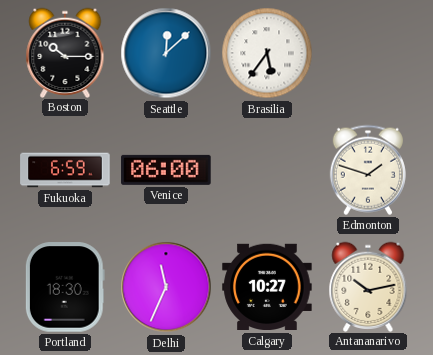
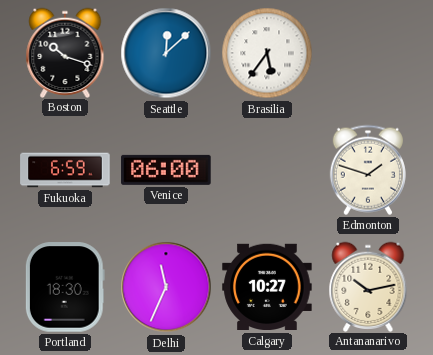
Boston: 10:15 -> 10:18
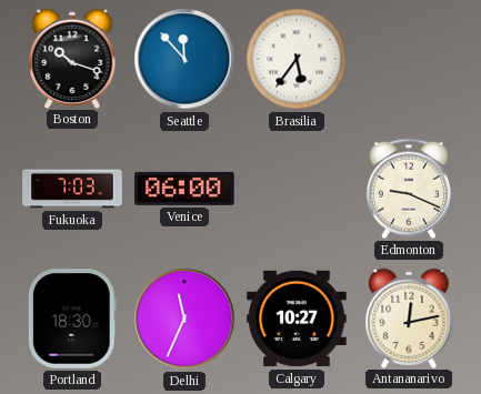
Seattle: 12:08 -> 11:53
Fukuoka: 6:59 -> 7:03
Edmonton: 1:48 -> 9:19
Antananarivo: 10:13 -> 12:13
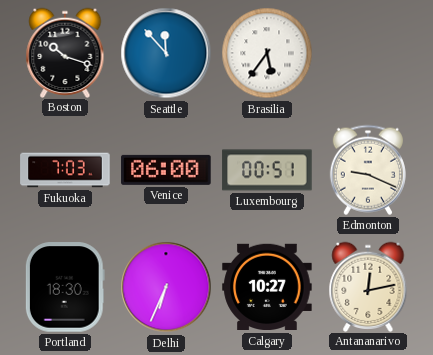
Luxembourg: none -> 00:51
Delhi: 11:34 -> 6:34
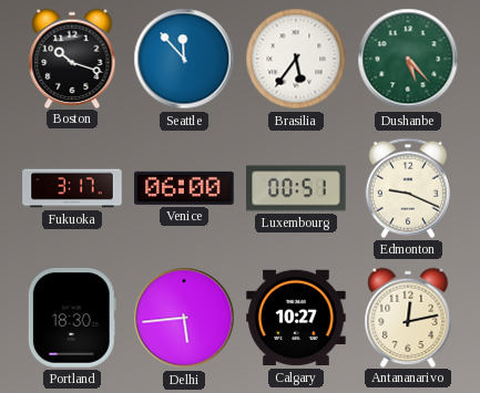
Dushanbe: none -> 5:23
Fukuoka: 7:03 -> 3:17
Delhi: 6:34 -> 5:44
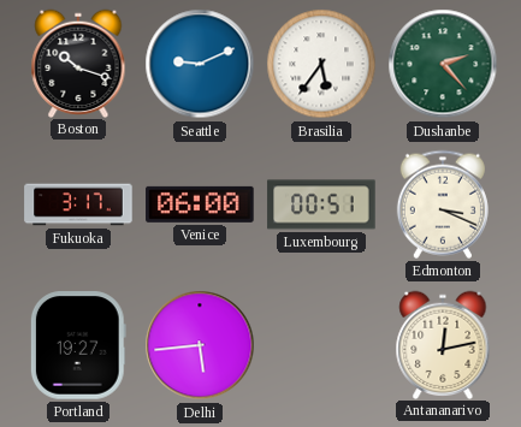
Seattle: 11:53 -> 9:11
Dushanbe: 5:23 -> 2:23
Edmonton: 9:19 -> 3:19
Portland: 18:30 -> 19:27
Calgary: 10:27 -> none
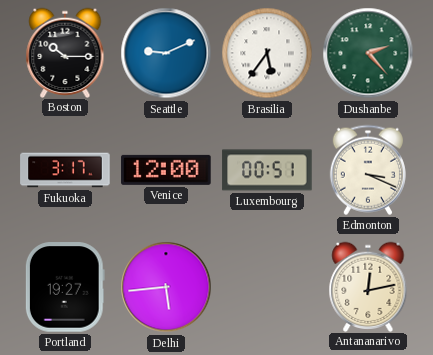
Boston: 10:18 -> 10:15
Venice: 06:00 -> 12:00
